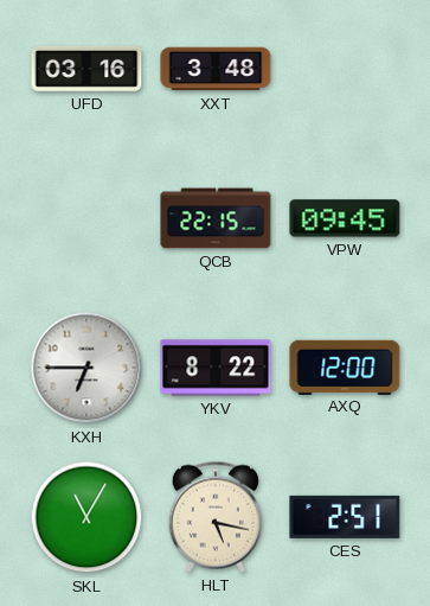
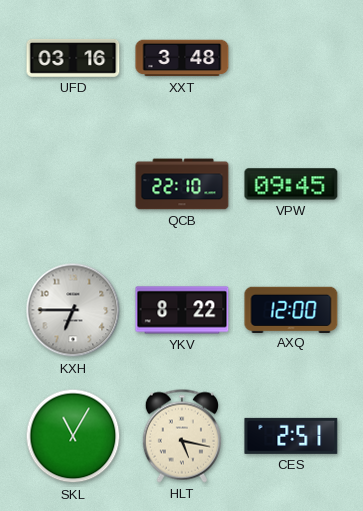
QCB: 22:15 -> 22:10
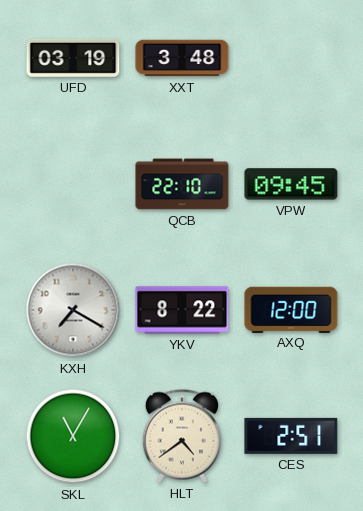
UFD: 03:16 -> 03:19
KXH: 6:45 -> 7:20
HLT: 5:17 -> 4:39
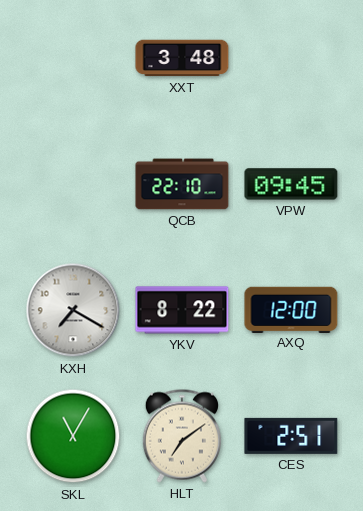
UFD: 03:19 -> none
HLT: 4:39 -> 7:09
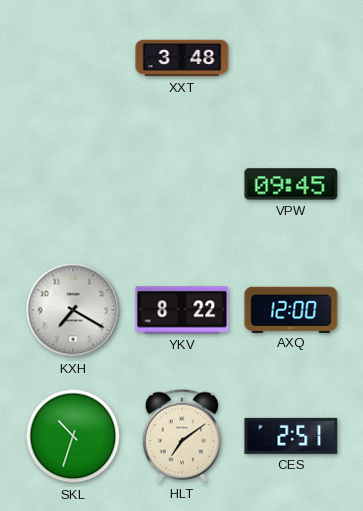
QCB: 22:10 -> none
SKL: 11:05 -> 10:33
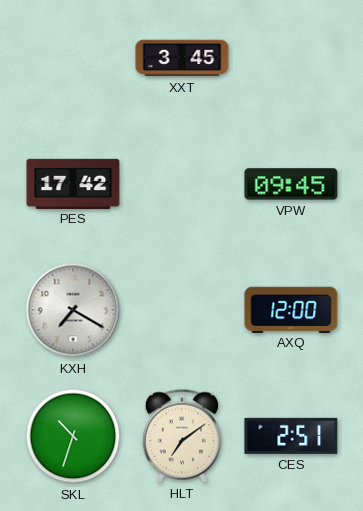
XXT: 3:48 -> 3:45
PES: none -> 17:42
YKV: 8:22 -> none
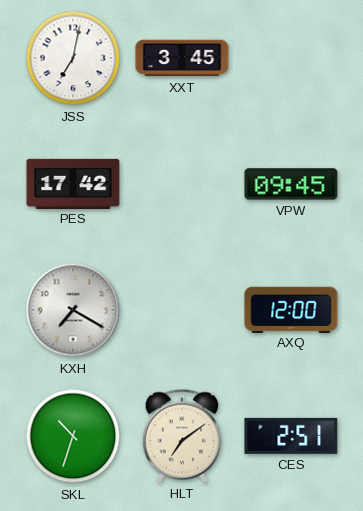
JSS: none -> 7:02
